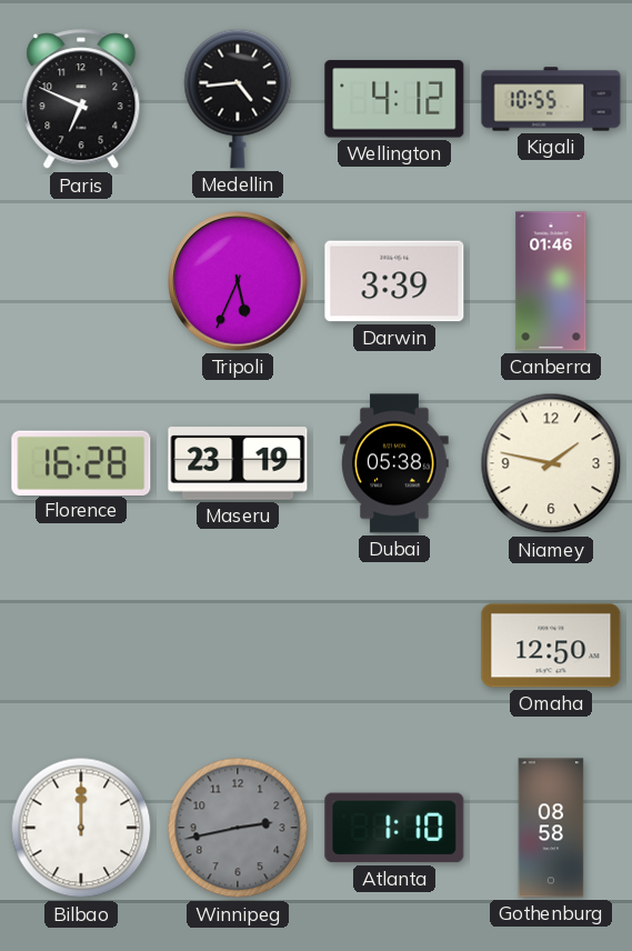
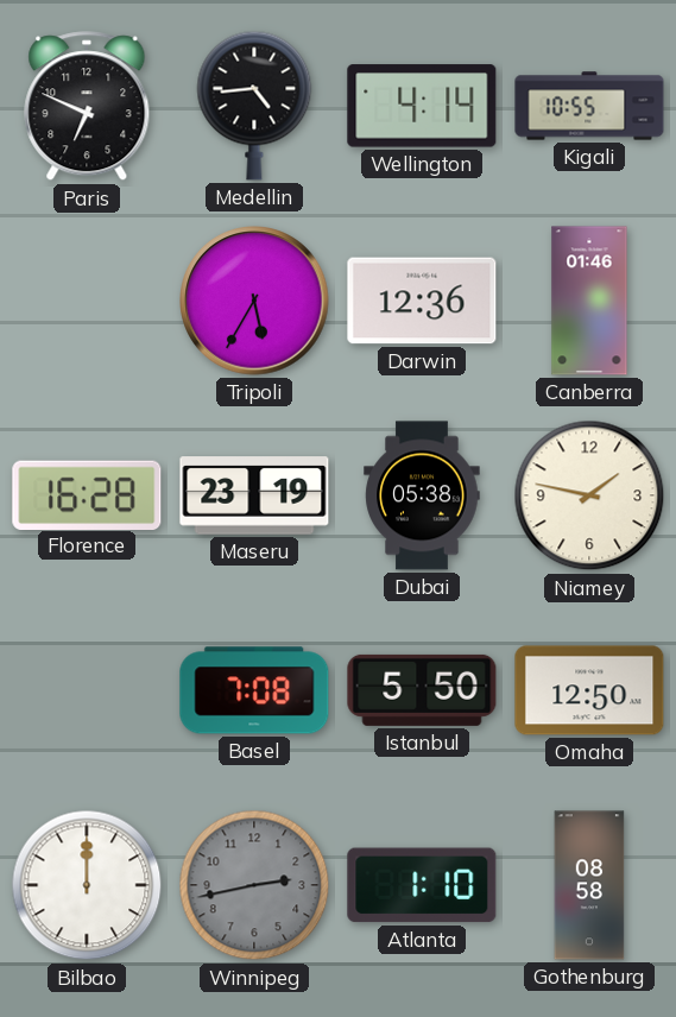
Wellington: 4:12 -> 4:14
Tripoli: 5:34 -> 5:35
Darwin: 3:39 -> 12:36
Basel: none -> 7:08
Istanbul: none -> 5:50
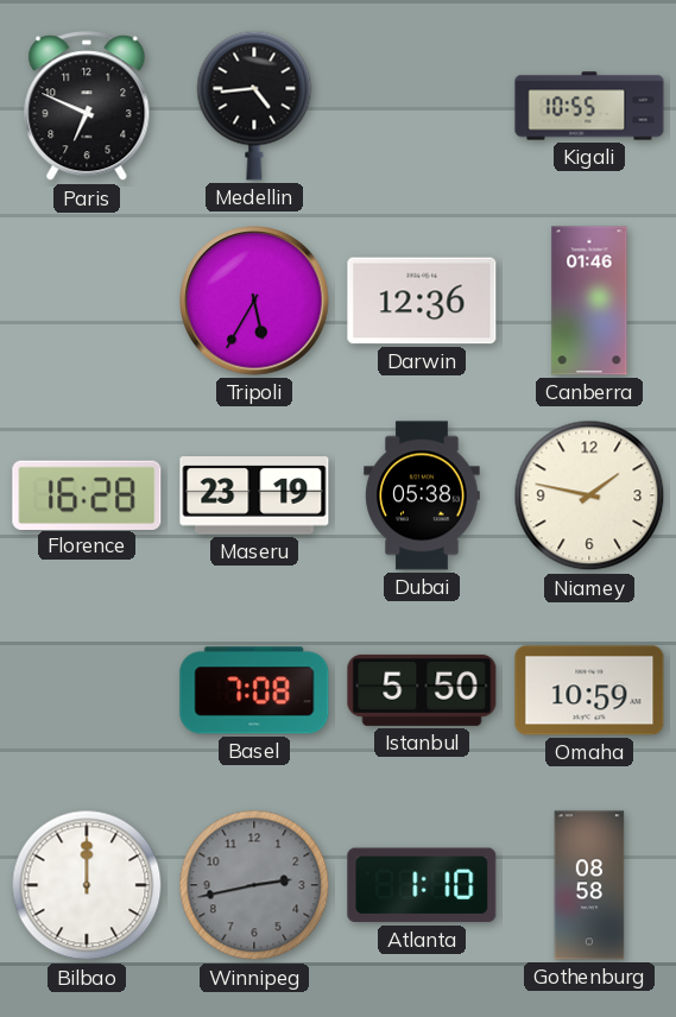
Wellington: 4:14 -> none
Omaha: 12:50 -> 10:59
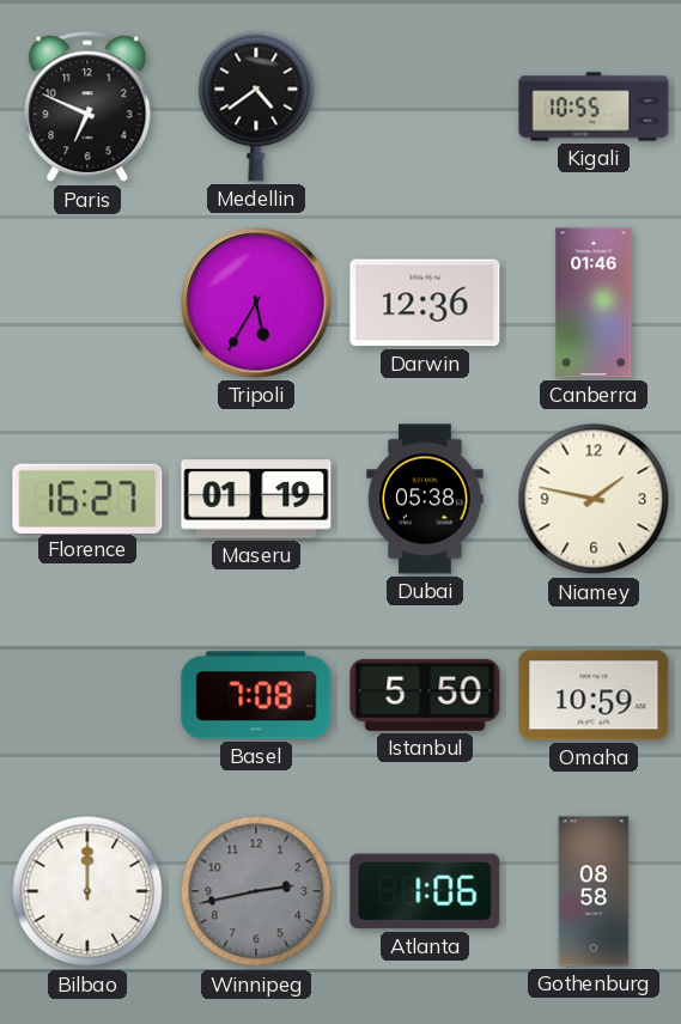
Medellin: 4:44 -> 4:39
Florence: 16:28 -> 16:27
Maseru: 23:19 -> 01:19
Atlanta: 1:10 -> 1:06
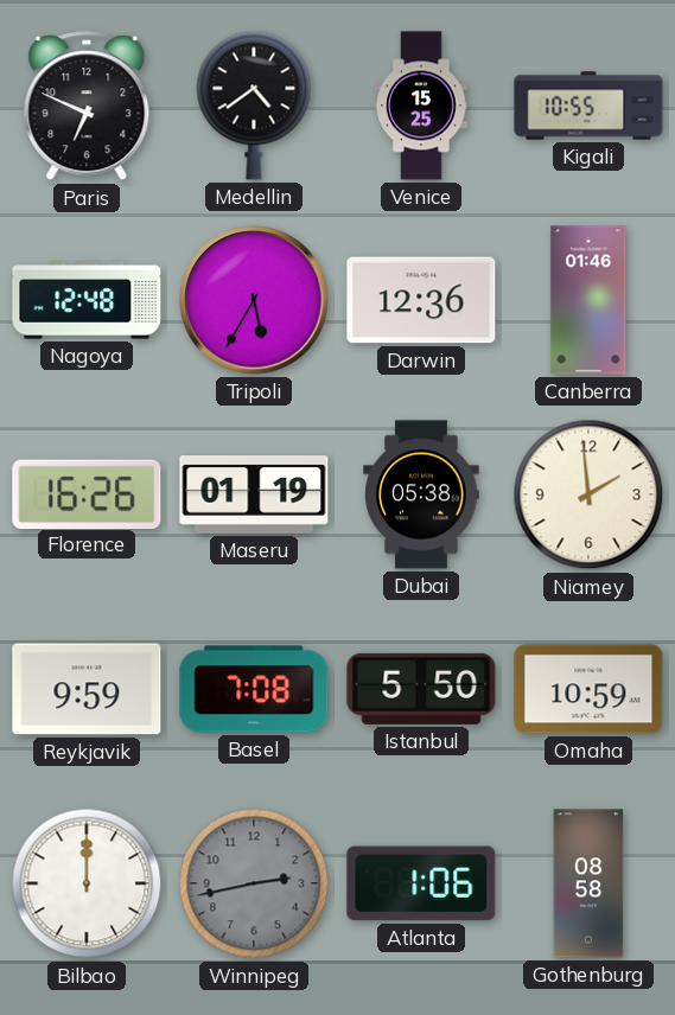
Venice: none -> 15:25
Nagoya: none -> 12:48
Florence: 16:27 -> 16:26
Niamey: 1:47 -> 1:59
Reykjavik: none -> 9:59
